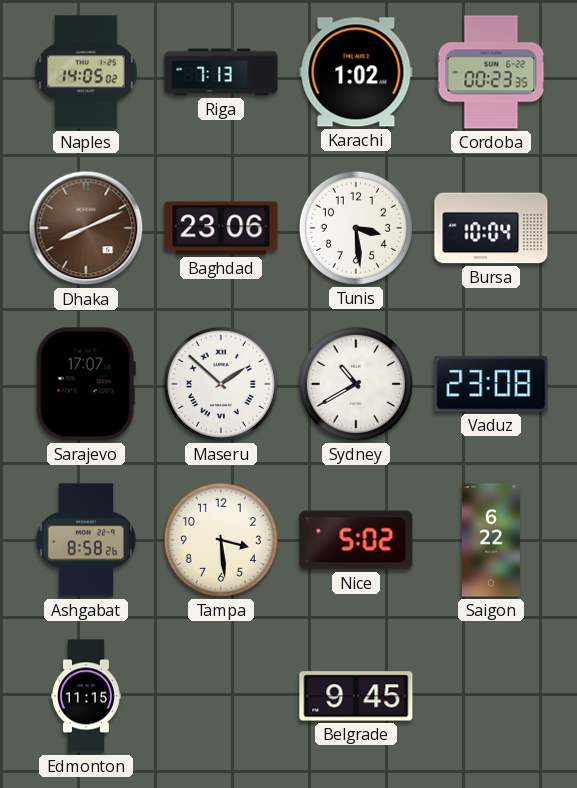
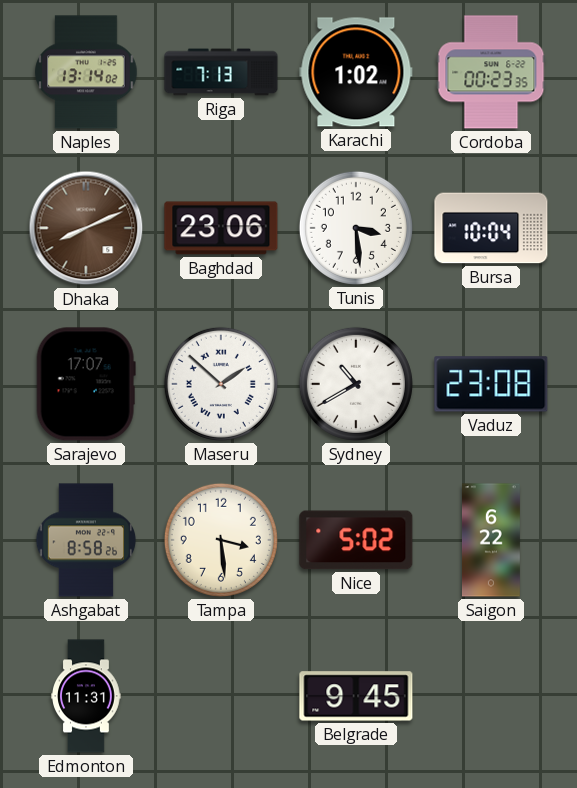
Naples: 14:05 -> 13:14
Edmonton: 11:15 -> 11:31
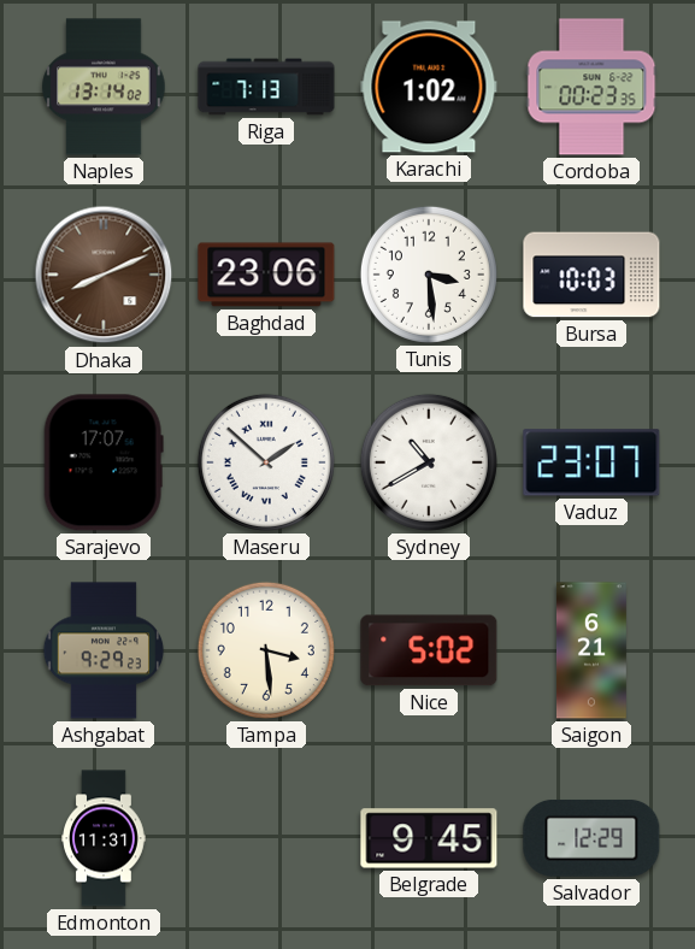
Bursa: 10:04 -> 10:03
Vaduz: 23:08 -> 23:07
Ashgabat: 8:58 -> 9:29
Saigon: 6:22 -> 6:21
Salvador: none -> 12:29
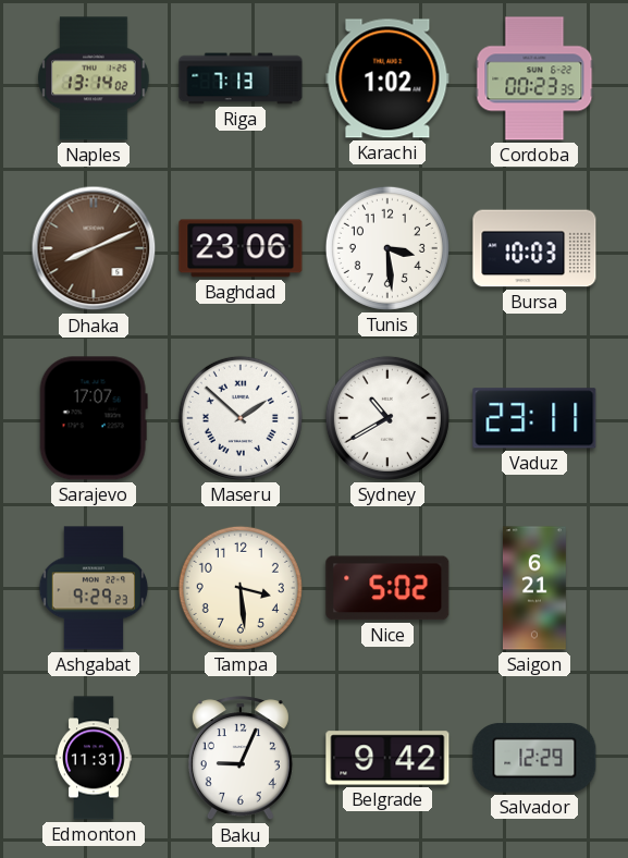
Vaduz: 23:07 -> 23:11
Baku: none -> 9:04
Belgrade: 9:45 -> 9:42
